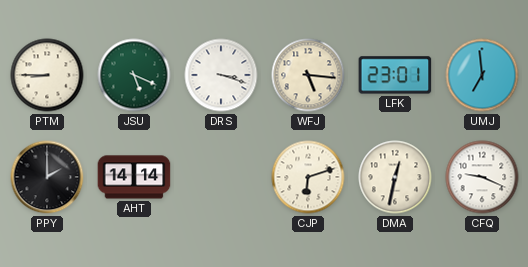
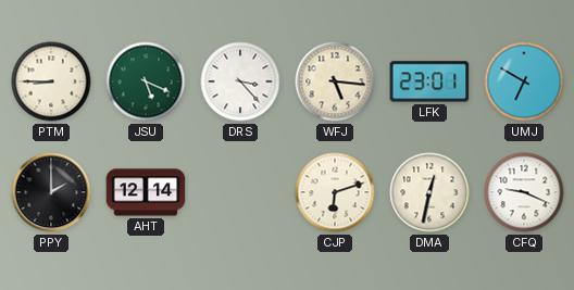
DRS: 3:18 -> 3:23
UMJ: 6:59 -> 6:50
AHT: 14:14 -> 12:14
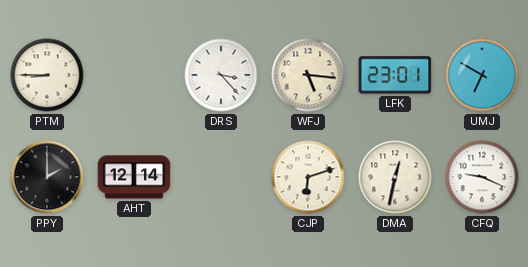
JSU: 5:19 -> none
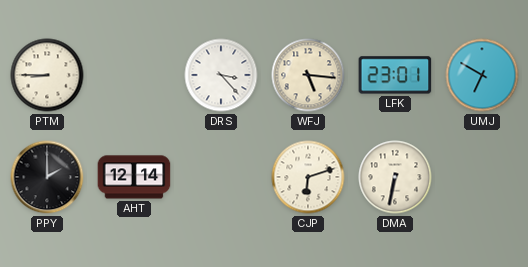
DMA: 12:32 -> 6:32
CFQ: 9:19 -> none
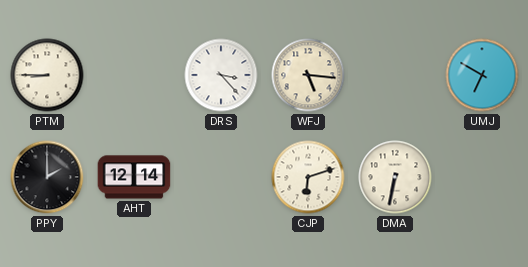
LFK: 23:01 -> none
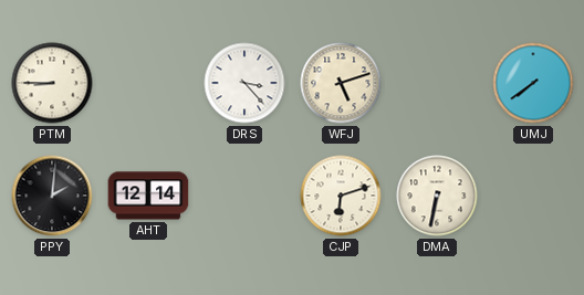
WFJ: 5:16 -> 5:12
UMJ: 6:50 -> 7:39
PPY: 2:00 -> 2:01
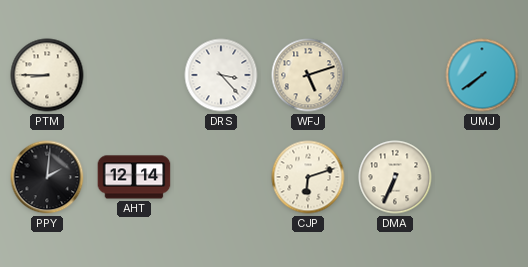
DMA: 6:32 -> 6:34
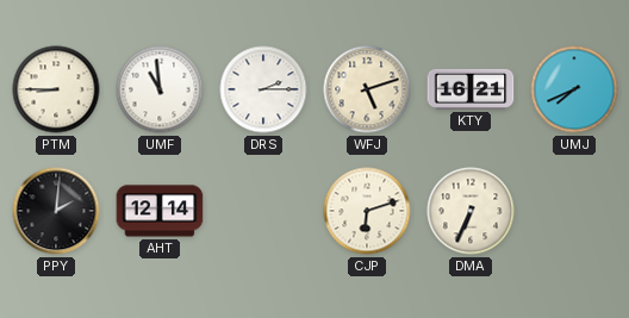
UMF: none -> 10:59
DRS: 3:23 -> 2:15
KTY: none -> 16:21
UMJ: 7:39 -> 7:41
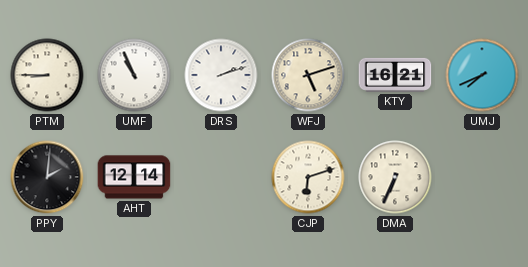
UMF: 10:59 -> 10:56
DRS: 2:15 -> 2:12
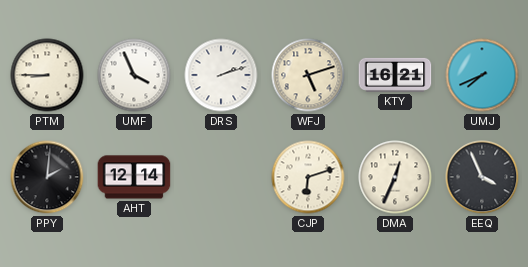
UMF: 10:56 -> 3:56
DMA: 6:34 -> 12:34
EEQ: none -> 3:56
